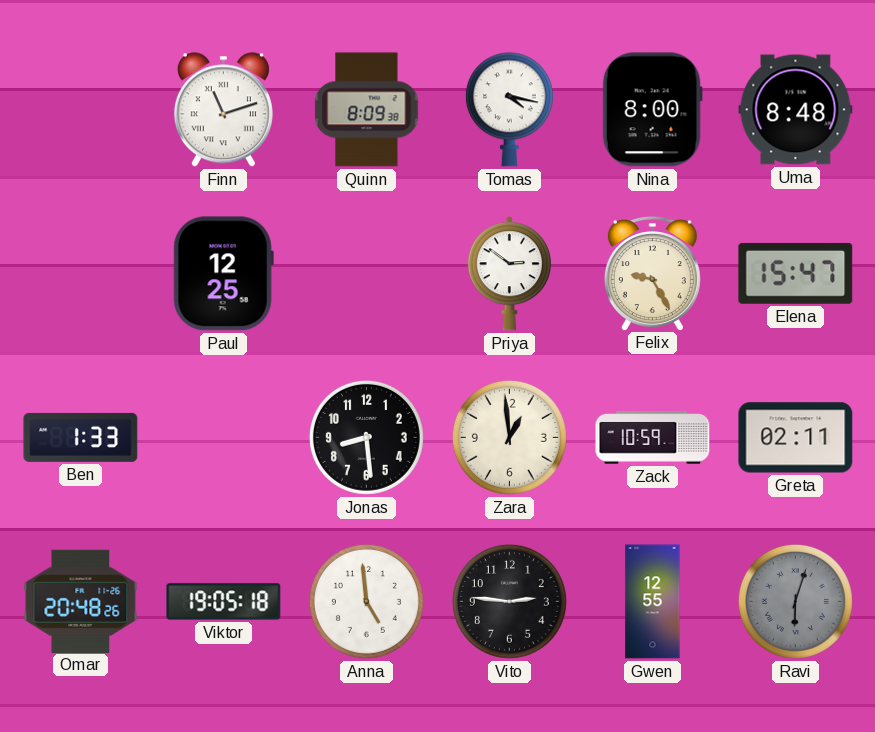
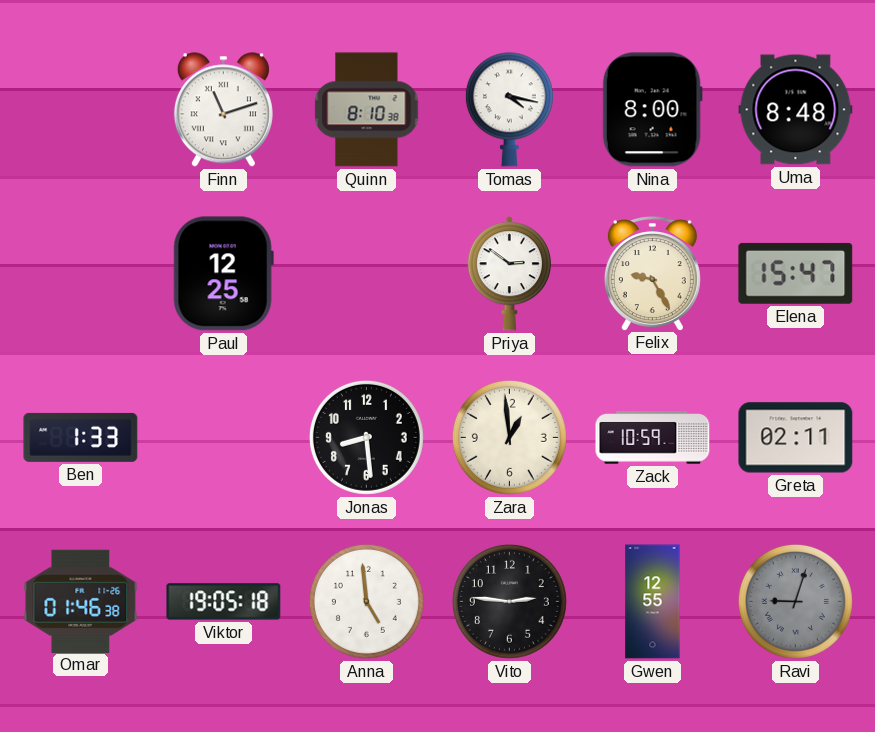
Quinn: 8:09 -> 8:10
Omar: 20:48 -> 01:46
Ravi: 6:03 -> 9:03
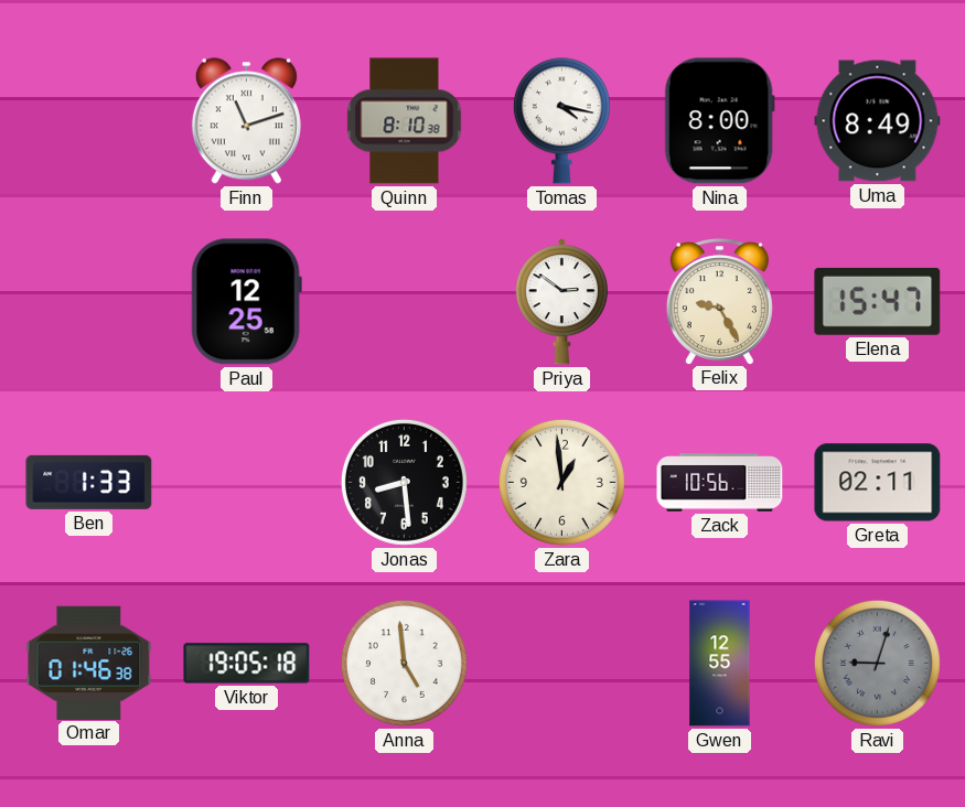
Uma: 8:48 -> 8:49
Zack: 10:59 -> 10:56
Vito: 2:46 -> none
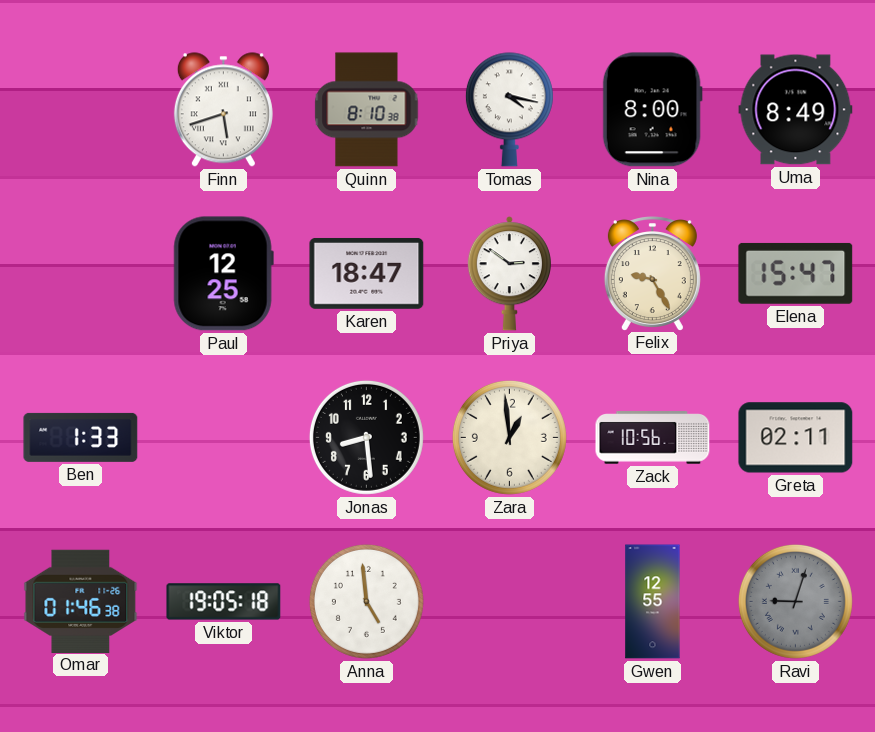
Finn: 11:12 -> 5:42
Karen: none -> 18:47
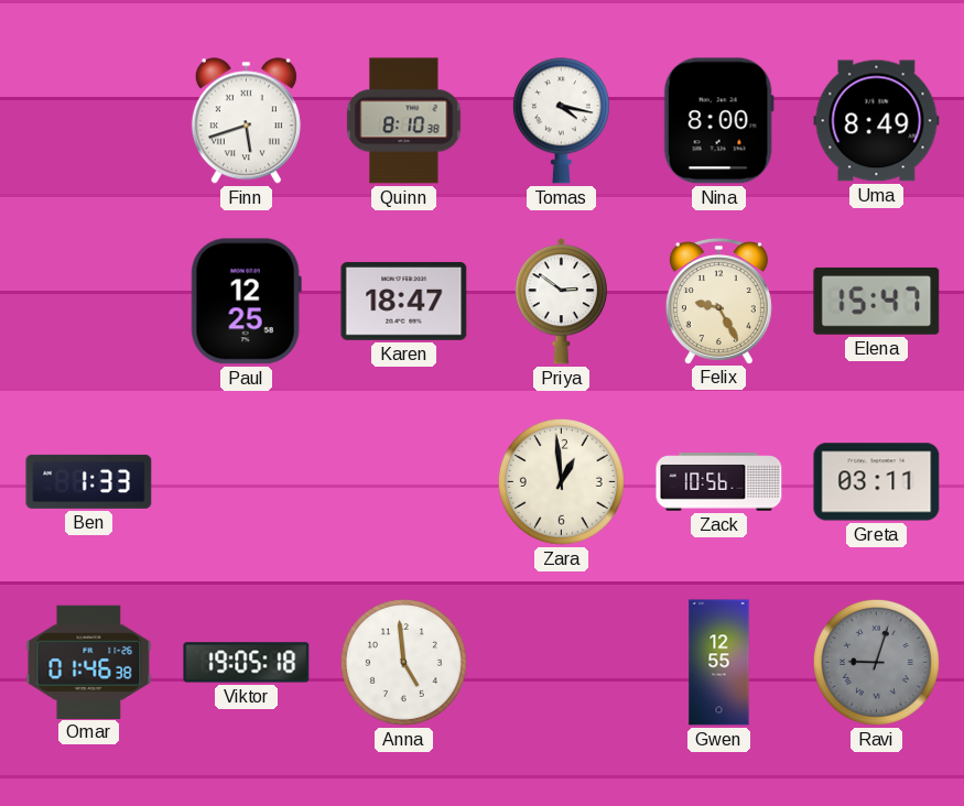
Jonas: 8:29 -> none
Greta: 02:11 -> 03:11
